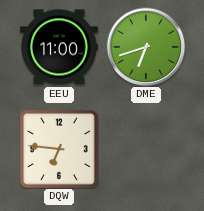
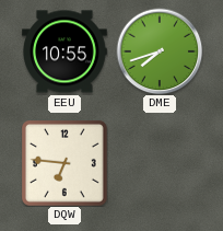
EEU: 11:00 -> 10:55
DME: 6:42 -> 7:42
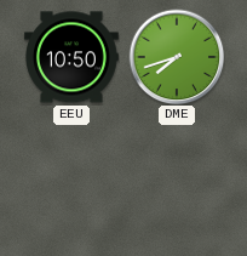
EEU: 10:55 -> 10:50
DQW: 6:46 -> none
